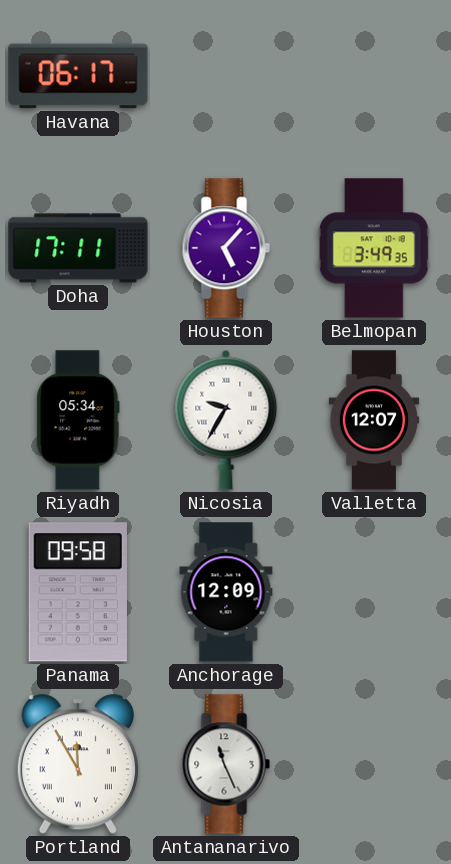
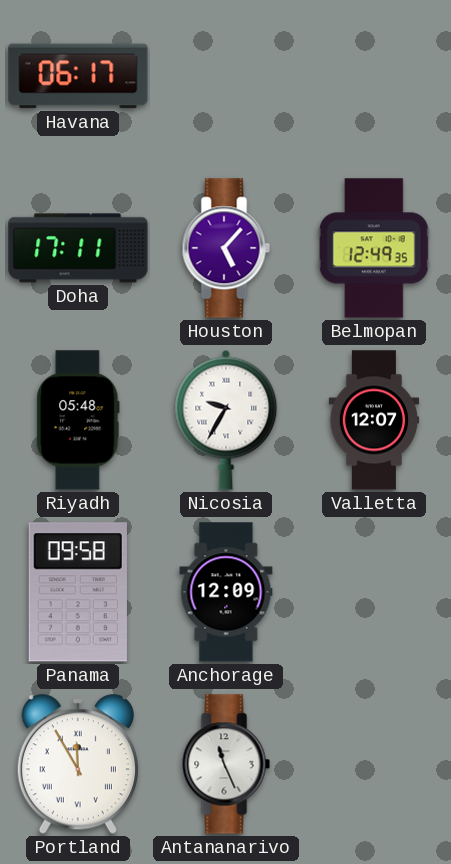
Belmopan: 3:49 -> 12:49
Riyadh: 05:34 -> 05:48
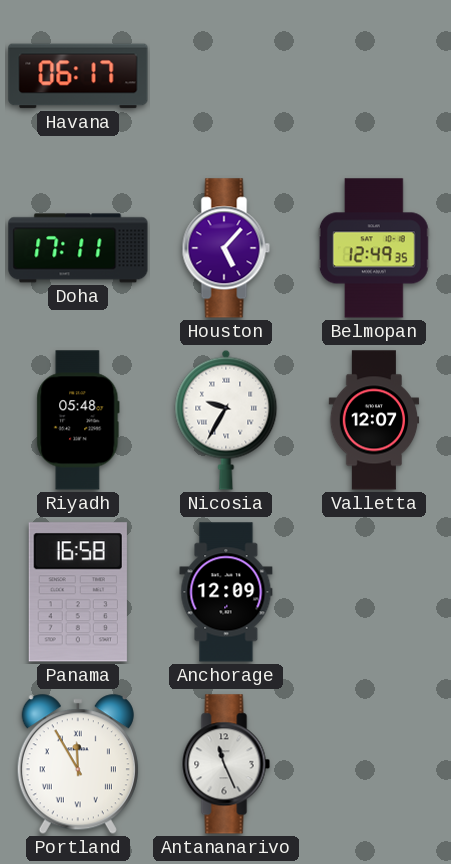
Panama: 09:58 -> 16:58
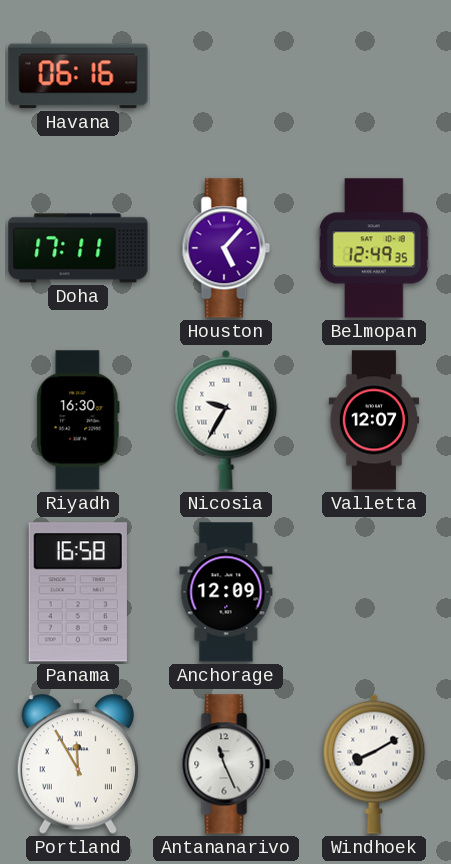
Havana: 06:17 -> 06:16
Riyadh: 05:48 -> 16:30
Windhoek: none -> 8:10
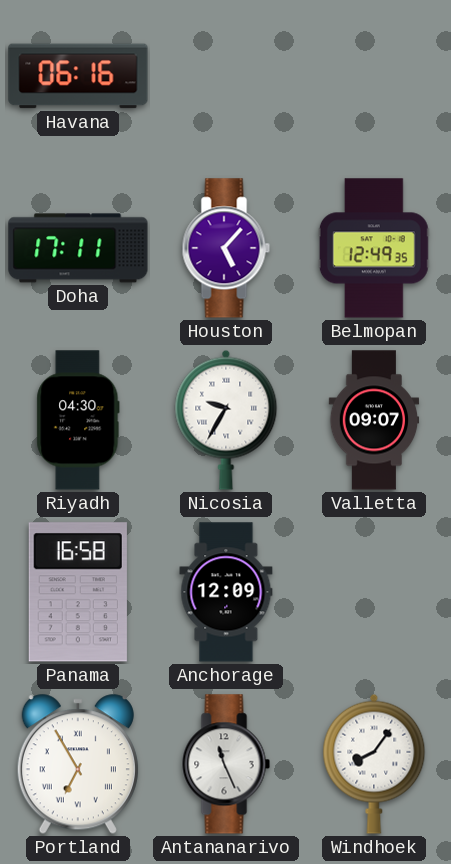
Riyadh: 16:30 -> 04:30
Valletta: 12:07 -> 09:07
Portland: 11:55 -> 6:55
Windhoek: 8:10 -> 8:06
